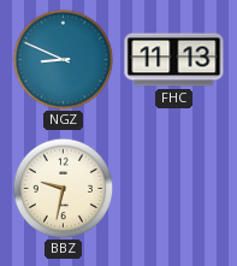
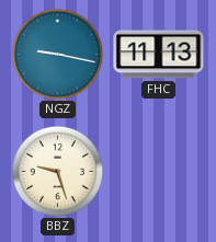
NGZ: 8:49 -> 9:17
BBZ: 9:32 -> 9:27
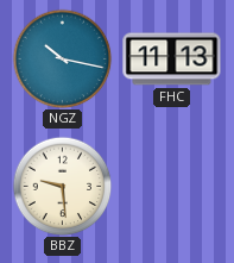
NGZ: 9:17 -> 10:17
BBZ: 9:27 -> 9:29
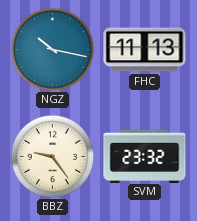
BBZ: 9:29 -> 9:24
SVM: none -> 23:32
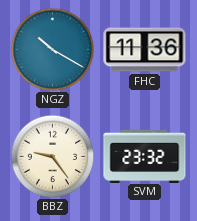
NGZ: 10:17 -> 10:20
FHC: 11:13 -> 11:36
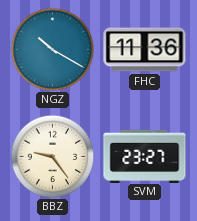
SVM: 23:32 -> 23:27
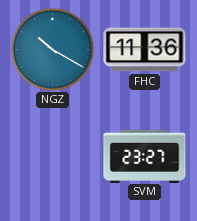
BBZ: 9:24 -> none
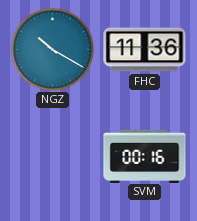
SVM: 23:27 -> 00:16
